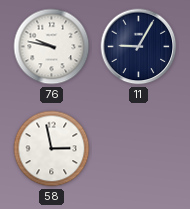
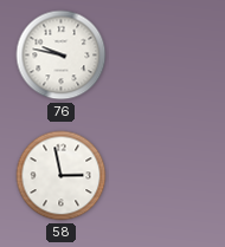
11: 9:05 -> none
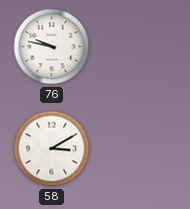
58: 2:58 -> 3:10
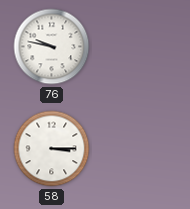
58: 3:10 -> 3:15
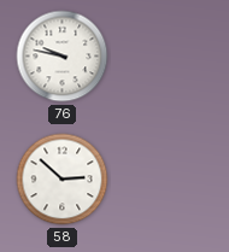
58: 3:15 -> 2:52
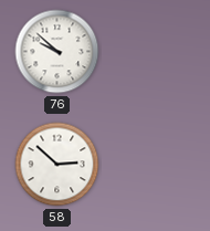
76: 9:47 -> 9:52
